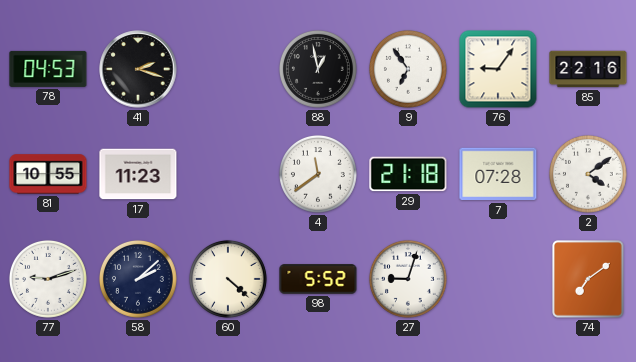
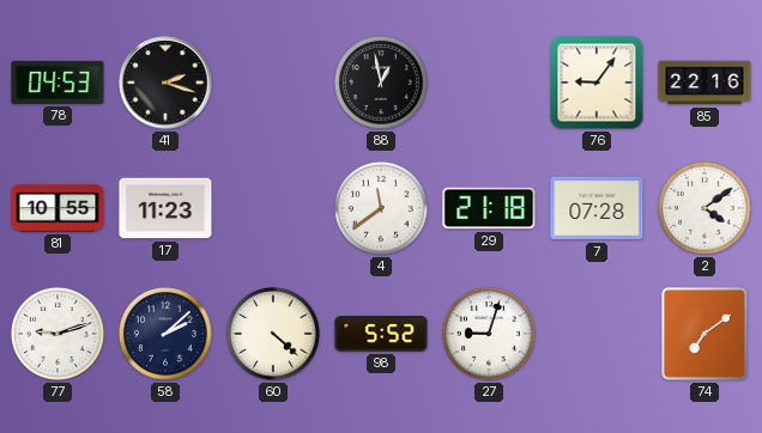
9: 6:54 -> none
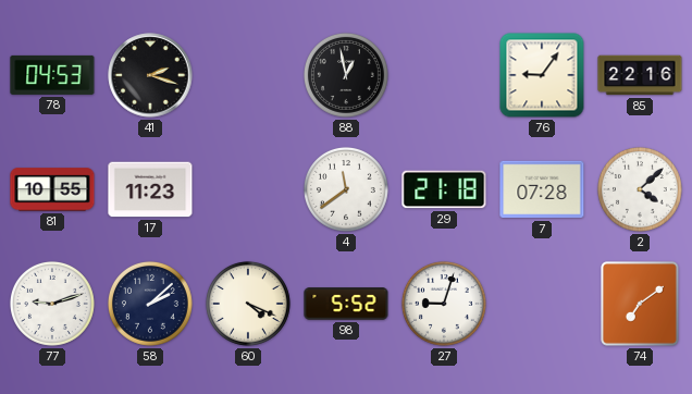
2: 4:09 -> 4:08
60: 4:22 -> 4:19
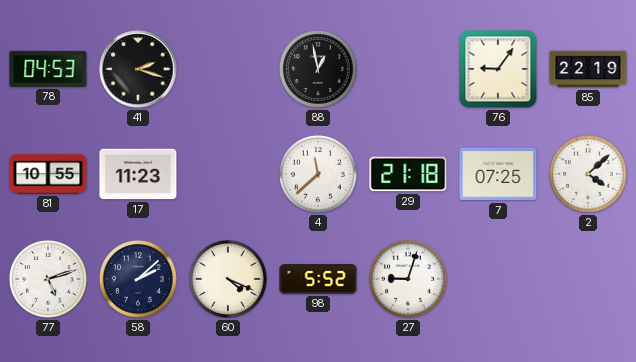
85: 22:16 -> 22:19
4: 11:39 -> 11:38
7: 07:28 -> 07:25
77: 9:12 -> 5:12
74: 7:09 -> none
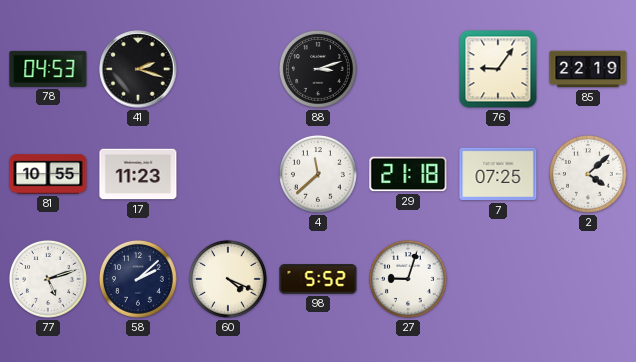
88: 12:58 -> 3:12
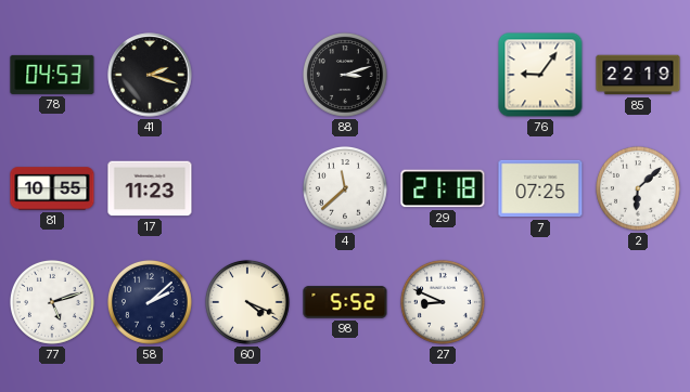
2: 4:08 -> 6:08
27: 9:03 -> 8:49
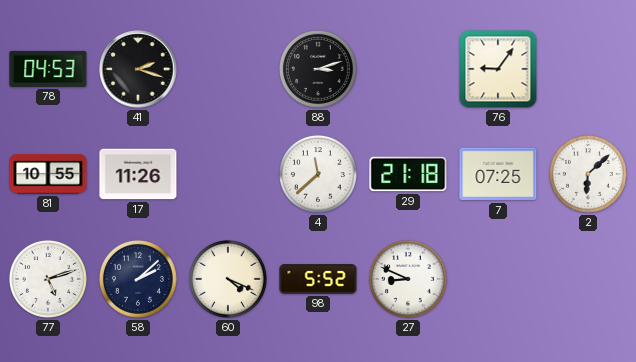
85: 22:19 -> none
17: 11:23 -> 11:26
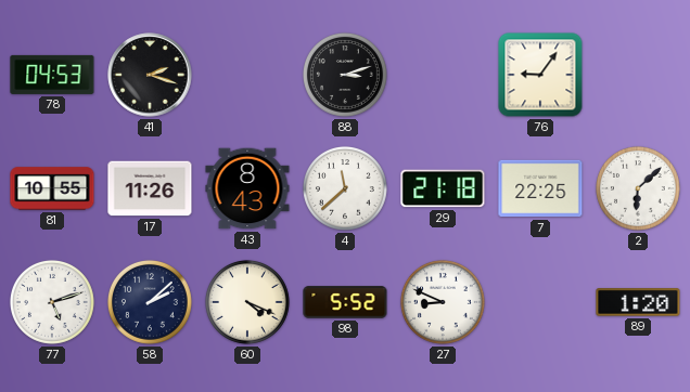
43: none -> 8:43
7: 07:25 -> 22:25
89: none -> 1:20
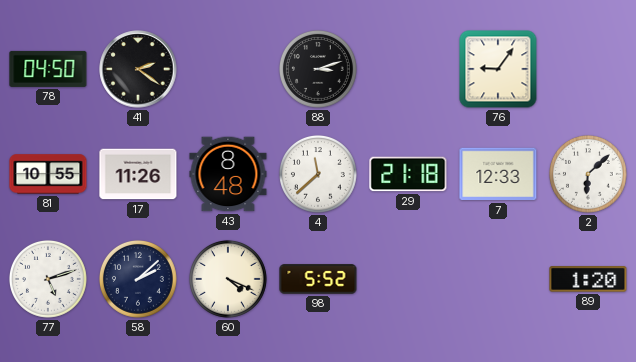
78: 04:53 -> 04:50
41: 2:18 -> 2:21
43: 8:43 -> 8:48
7: 22:25 -> 12:33
27: 8:49 -> none
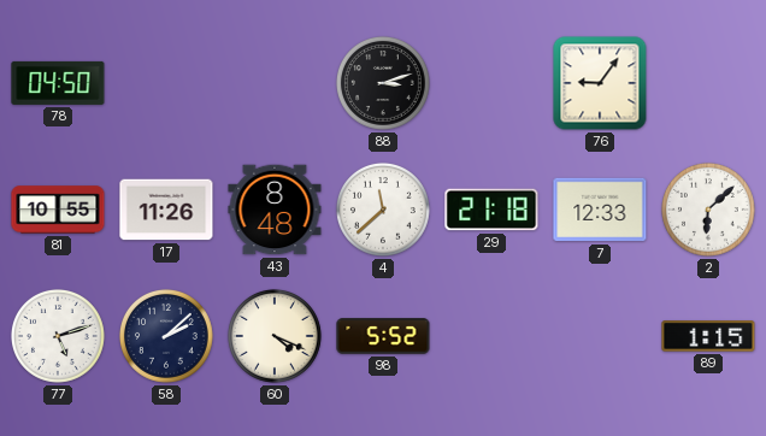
41: 2:21 -> none
89: 1:20 -> 1:15
